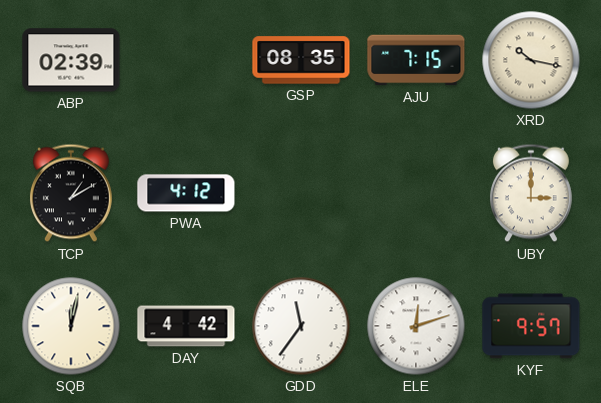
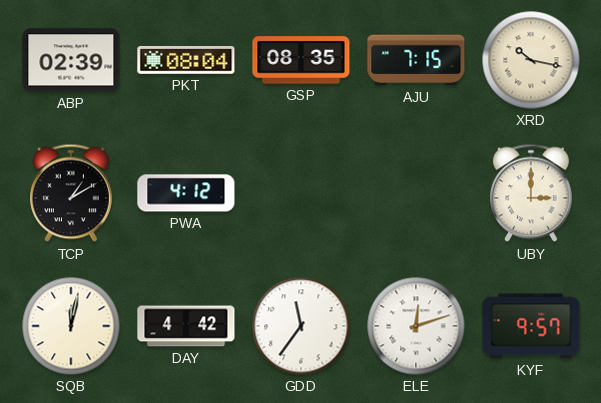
PKT: none -> 08:04
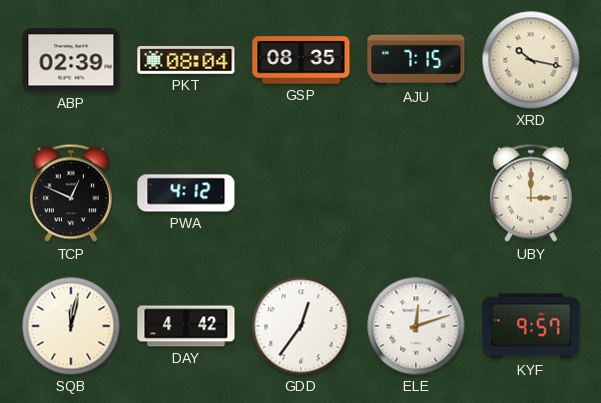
TCP: 1:10 -> 12:49
GDD: 11:36 -> 12:36
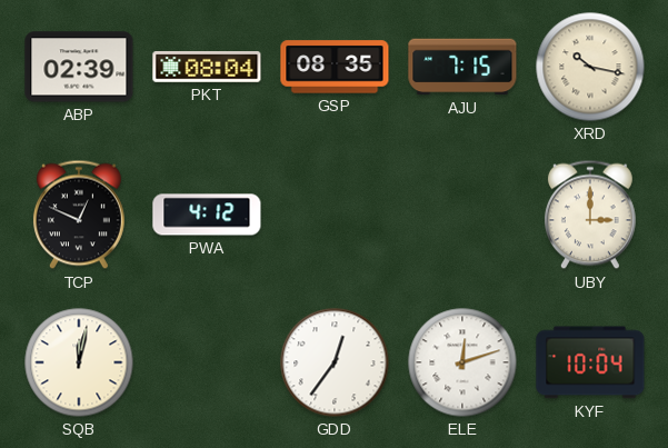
DAY: 4:42 -> none
KYF: 9:57 -> 10:04
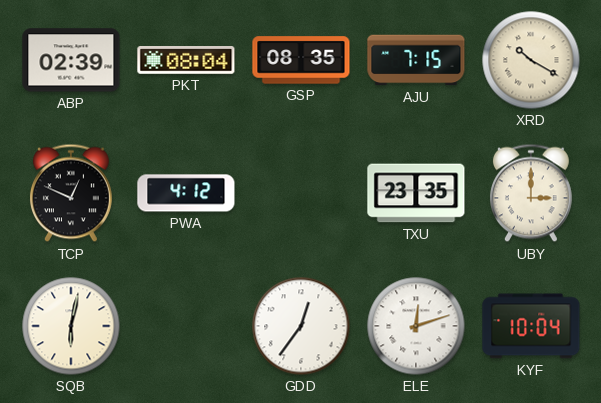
XRD: 10:17 -> 10:20
TXU: none -> 23:35
SQB: 12:02 -> 6:02
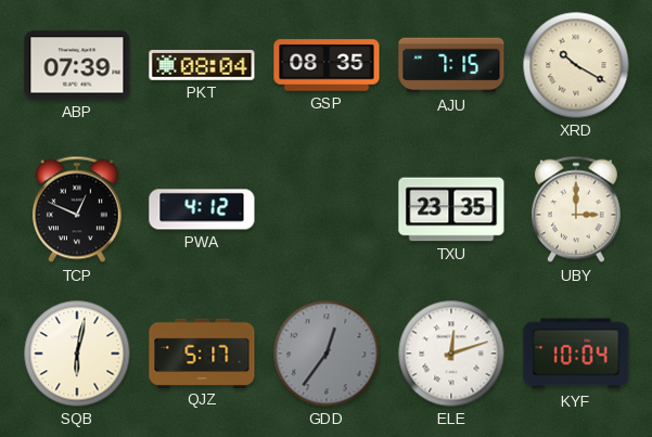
ABP: 02:39 -> 07:39
QJZ: none -> 5:17
GDD dial: white -> grey
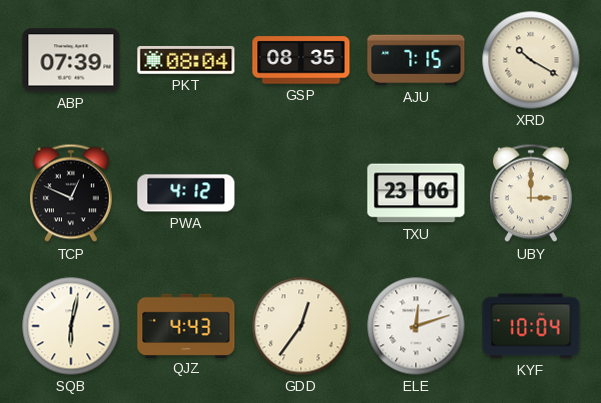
TXU: 23:35 -> 23:06
QJZ: 5:17 -> 4:43
GDD dial: grey -> cream
